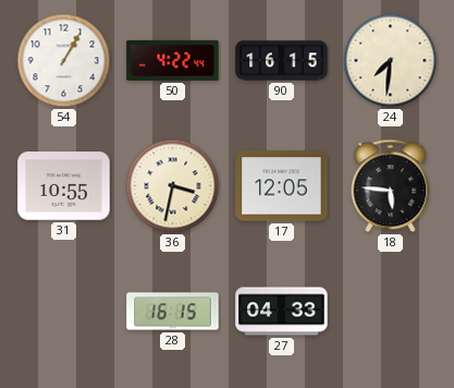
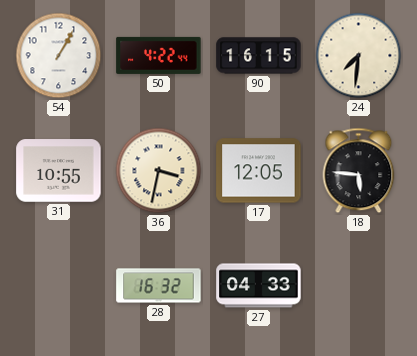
28: 16:15 -> 16:32
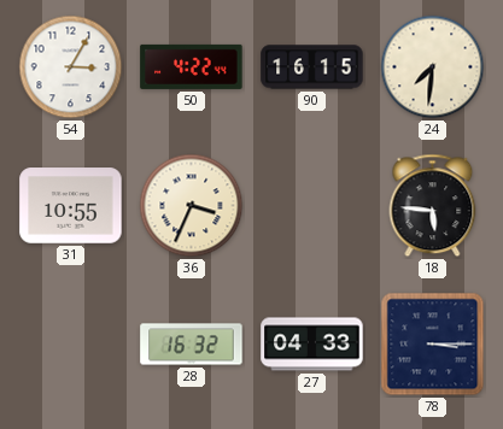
54: 1:05 -> 3:05
36: 3:32 -> 3:34
17: 12:05 -> none
78: none -> 3:15
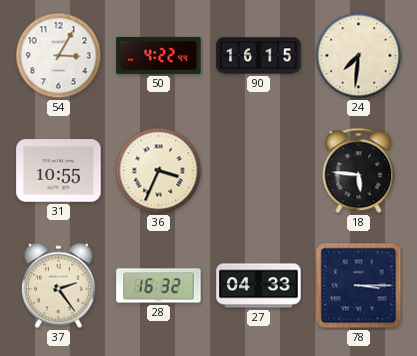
37: none -> 2:24
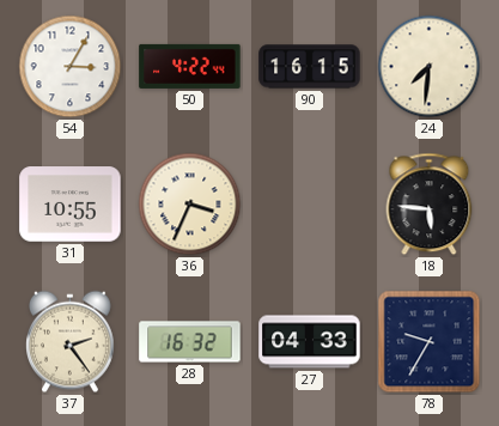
78: 3:15 -> 9:35
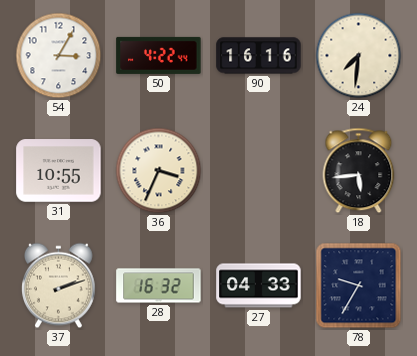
90: 16:15 -> 16:16
18: 5:46 -> 5:44
37: 2:24 -> 2:12
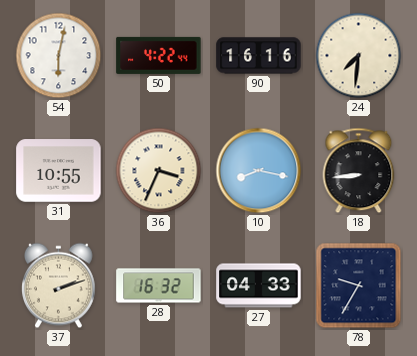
54: 3:05 -> 6:02
10: none -> 8:17
18: 5:44 -> 8:44
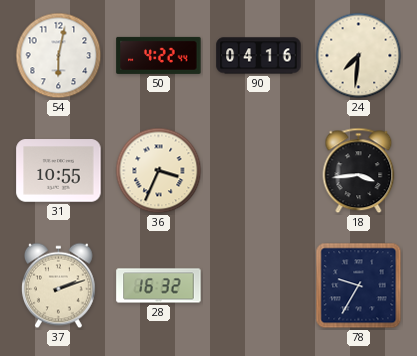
90: 16:16 -> 04:16
10: 8:17 -> none
18: 8:44 -> 3:44
27: 04:33 -> none
